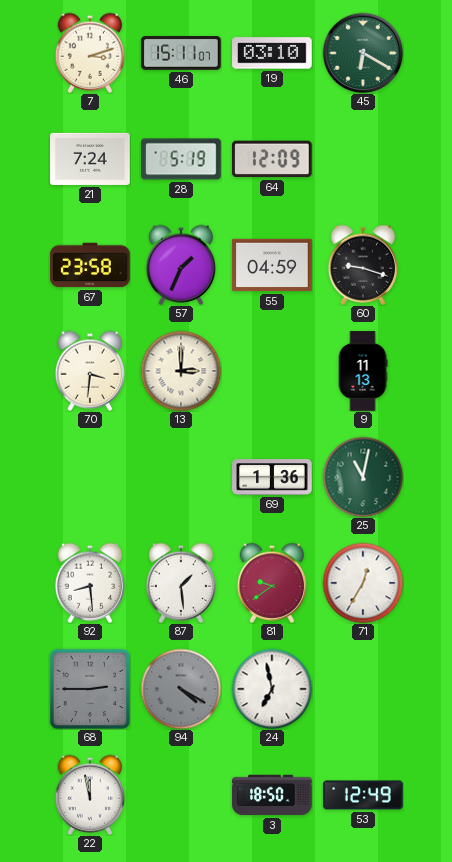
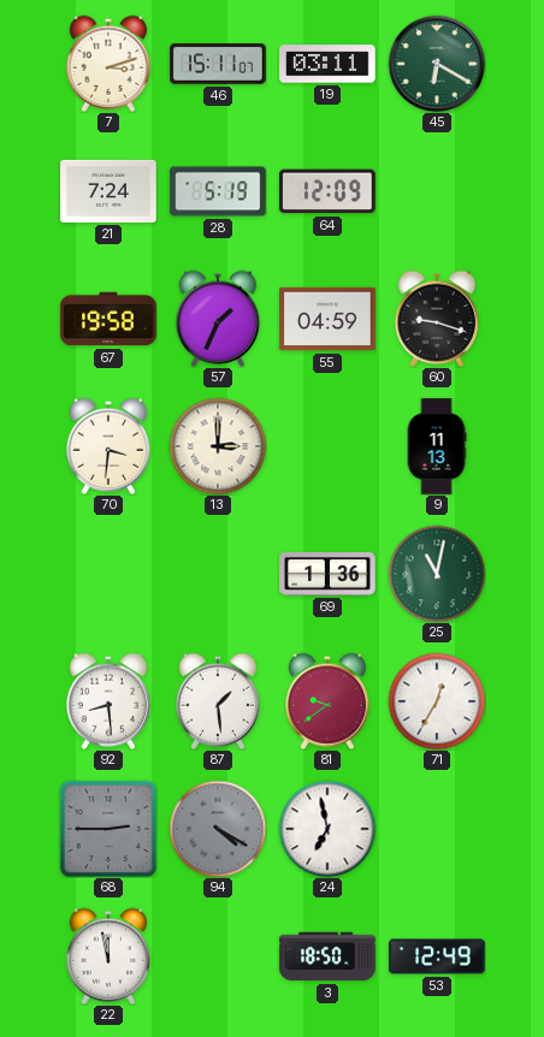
19: 03:10 -> 03:11
67: 23:58 -> 19:58
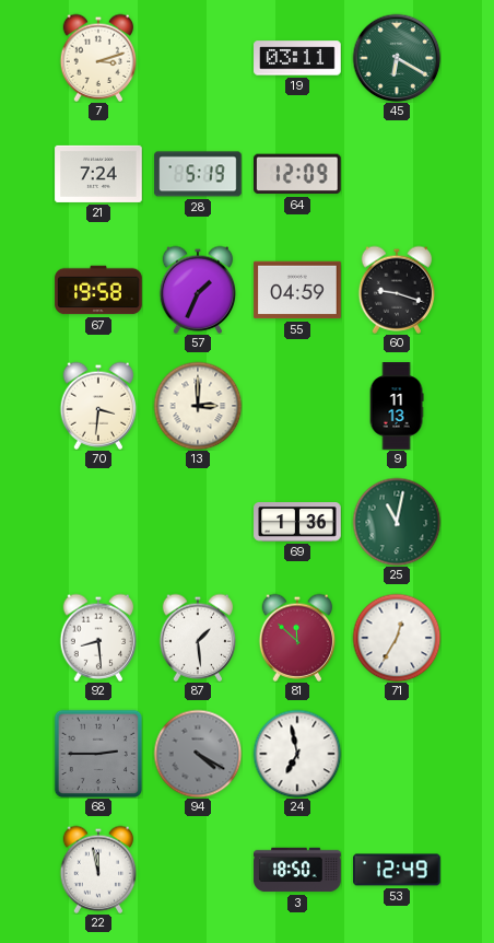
46: 15:11 -> none
81: 9:39 -> 11:52
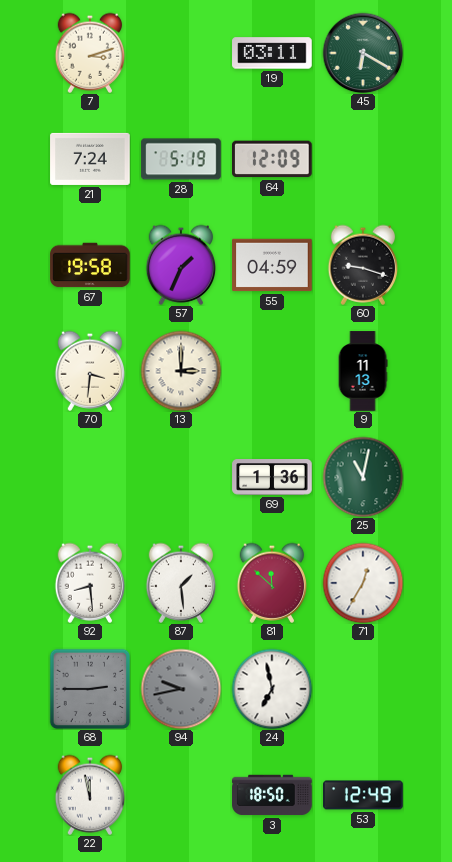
94: 4:20 -> 9:43
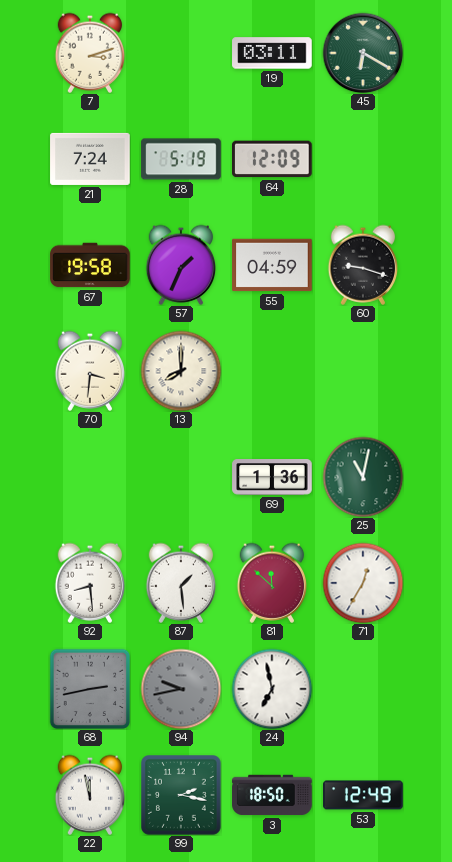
13: 3:00 -> 8:00
9: 11:13 -> none
68: 2:45 -> 2:43
99: none -> 2:17
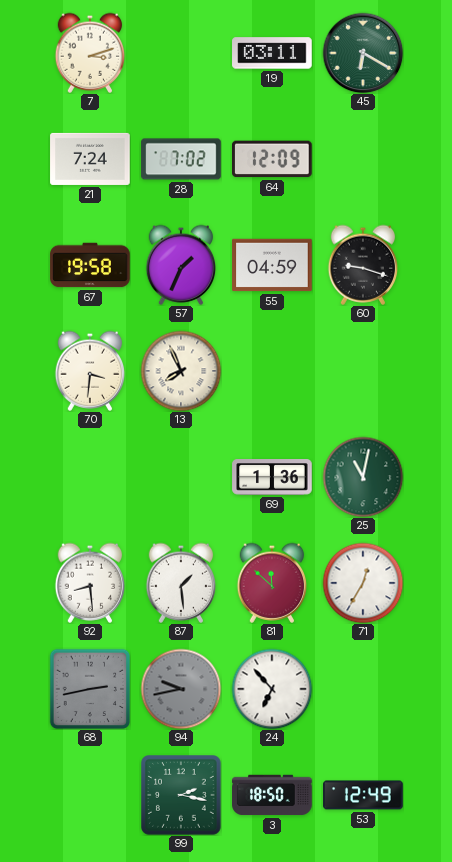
28: 5:19 -> 7:02
13: 8:00 -> 7:56
24: 6:58 -> 6:53
22: 11:58 -> none
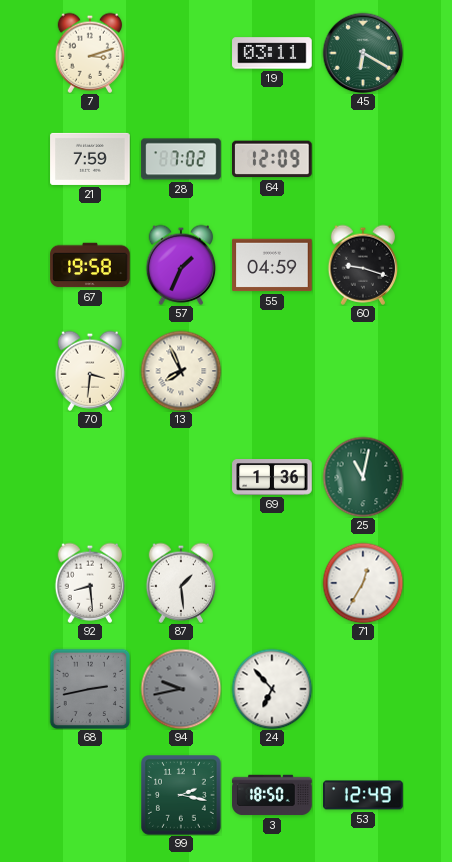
21: 7:24 -> 7:59
81: 11:52 -> none
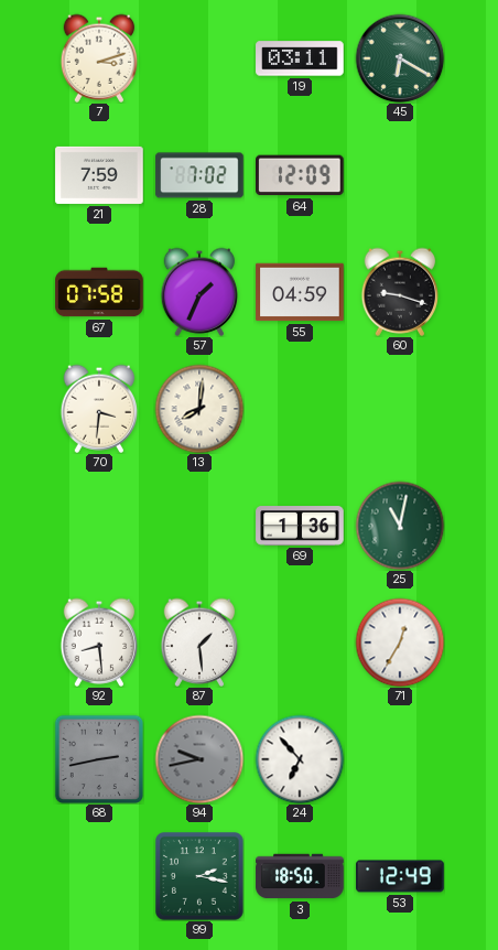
67: 19:58 -> 07:58
13: 7:56 -> 8:01
